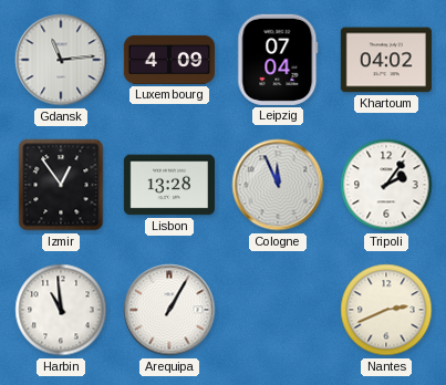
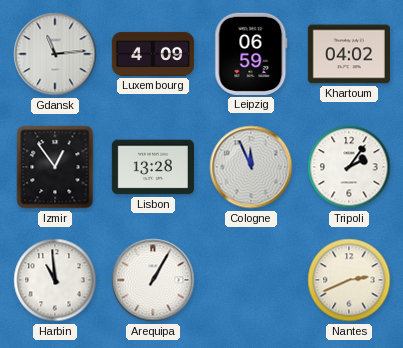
Leipzig: 07:04 -> 06:59
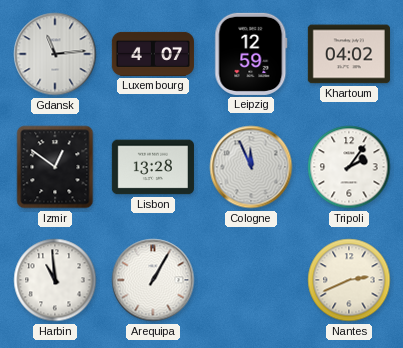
Luxembourg: 4:09 -> 4:07
Leipzig: 06:59 -> 12:59
Izmir: 12:54 -> 12:51
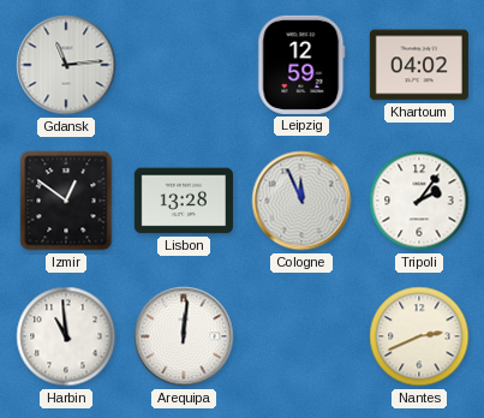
Luxembourg: 4:07 -> none
Arequipa: 1:05 -> 12:01
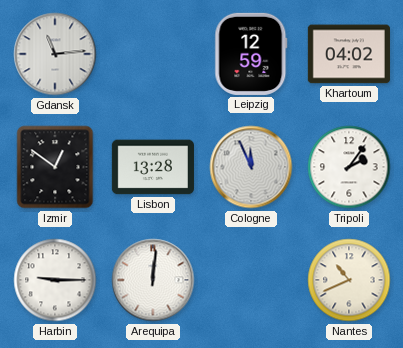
Harbin: 10:59 -> 9:15
Nantes: 2:41 -> 10:41
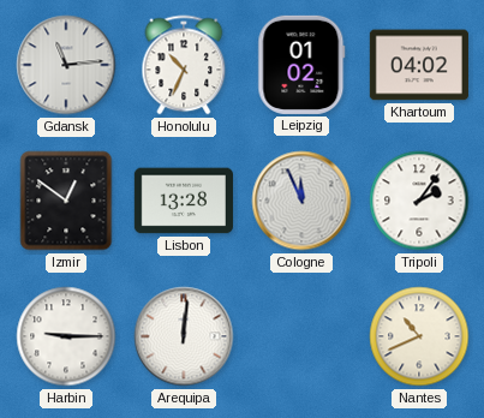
Honolulu: none -> 10:34
Leipzig: 12:59 -> 01:02
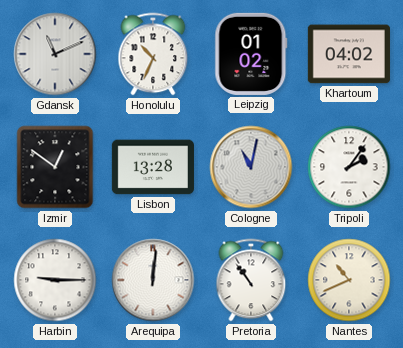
Gdansk: 11:14 -> 11:11
Cologne: 11:56 -> 11:02
Pretoria: none -> 10:54
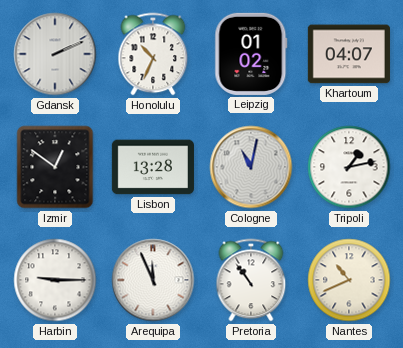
Gdansk: 11:11 -> 2:11
Khartoum: 04:02 -> 04:07
Tripoli: 2:06 -> 1:13
Arequipa: 12:01 -> 11:56
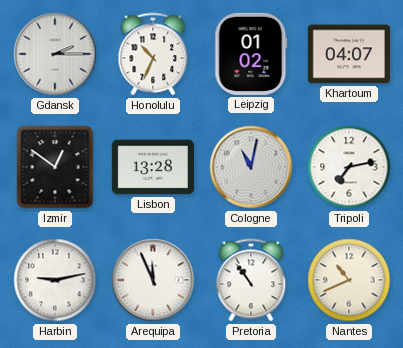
Gdansk: 2:11 -> 2:15
Tripoli: 1:13 -> 7:13
Harbin: 9:15 -> 9:13
